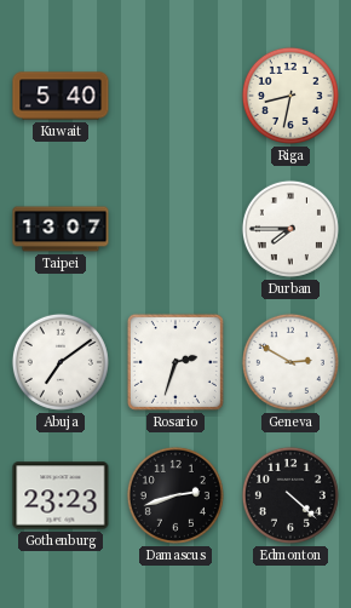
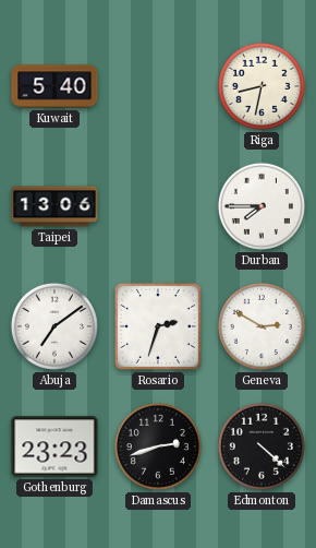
Taipei: 13:07 -> 13:06
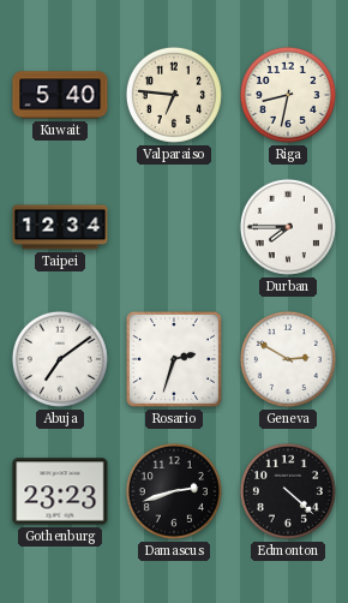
Valparaiso: none -> 6:46
Taipei: 13:06 -> 12:34
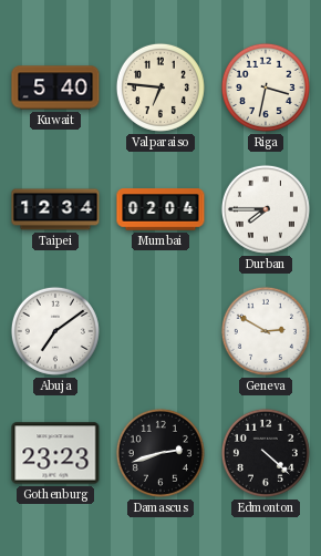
Riga: 8:32 -> 3:32
Mumbai: none -> 02:04
Rosario: 2:33 -> none
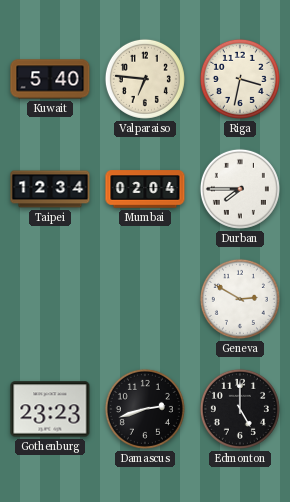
Abuja: 7:09 -> none
Edmonton: 4:22 -> 5:00
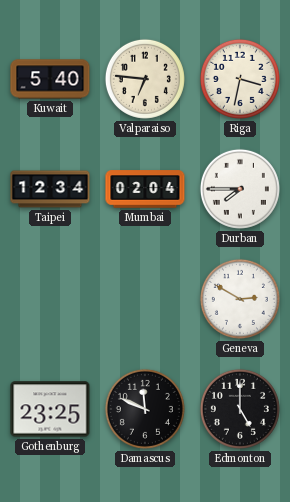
Gothenburg: 23:23 -> 23:25
Damascus: 2:42 -> 11:49
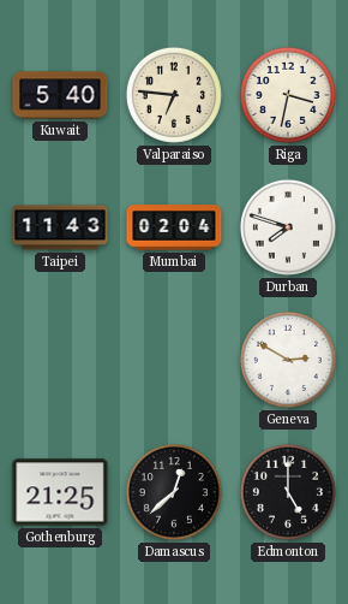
Taipei: 12:34 -> 11:43
Durban: 7:45 -> 7:48
Gothenburg: 23:25 -> 21:25
Damascus: 11:49 -> 12:38
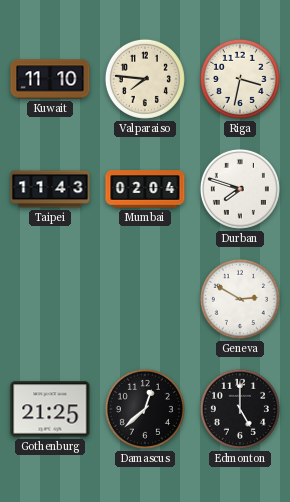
Kuwait: 5:40 -> 11:10
Valparaiso: 6:46 -> 7:46
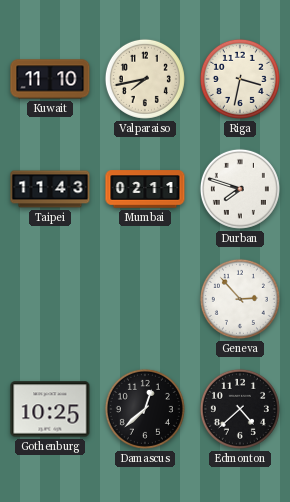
Valparaiso: 7:46 -> 7:43
Mumbai: 02:04 -> 02:11
Geneva: 2:50 -> 2:53
Gothenburg: 21:25 -> 10:25
Edmonton: 5:00 -> 4:38
